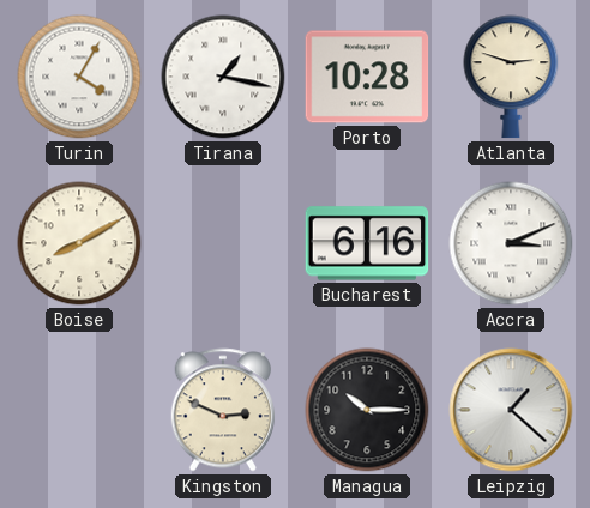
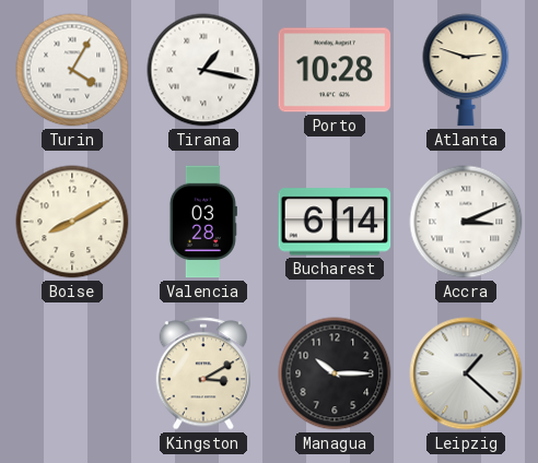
Valencia: none -> 03:28
Bucharest: 6:16 -> 6:14
Kingston: 2:49 -> 3:10
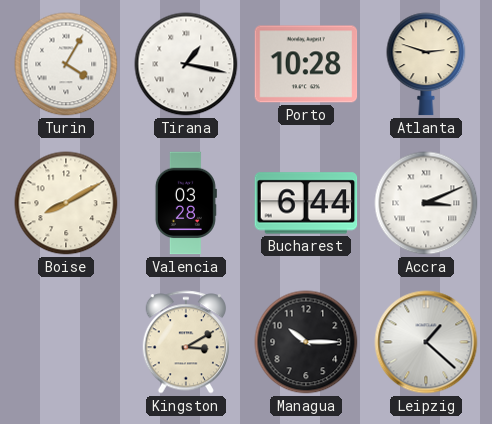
Bucharest: 6:14 -> 6:44
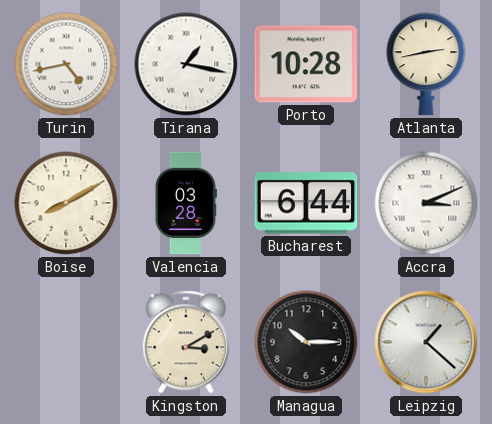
Turin: 4:05 -> 4:43
Atlanta: 2:48 -> 2:43
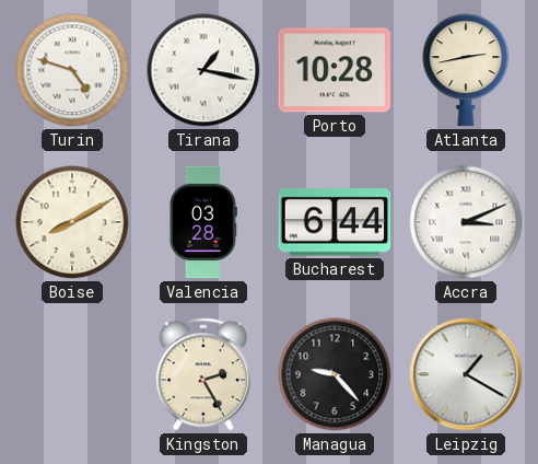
Turin: 4:43 -> 4:48
Kingston: 3:10 -> 2:25
Managua: 10:15 -> 9:23
Leipzig: 1:22 -> 1:20
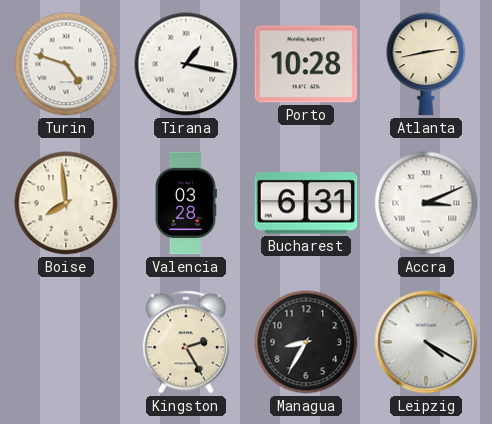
Boise: 8:10 -> 7:59
Bucharest: 6:44 -> 6:31
Managua: 9:23 -> 8:35
Leipzig: 1:20 -> 4:20
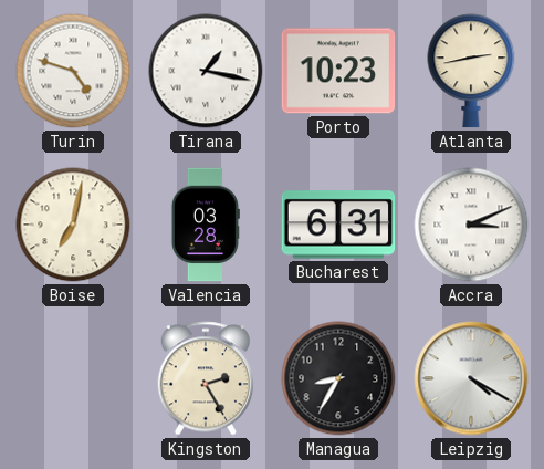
Porto: 10:28 -> 10:23
Boise: 7:59 -> 7:02
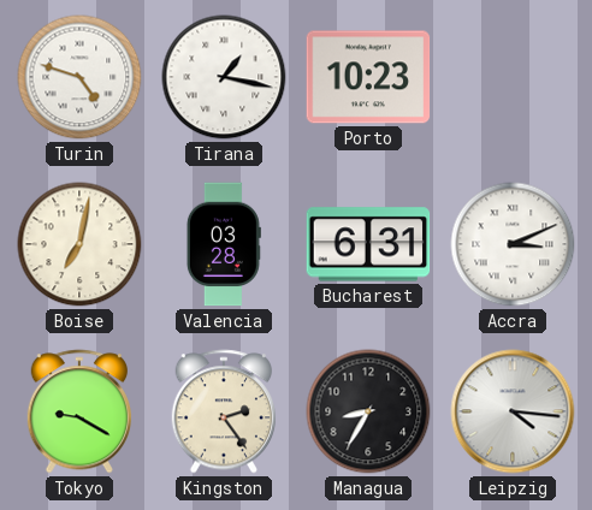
Atlanta: 2:43 -> none
Tokyo: none -> 9:20
Kingston: 2:25 -> 2:24
Leipzig: 4:20 -> 4:16
